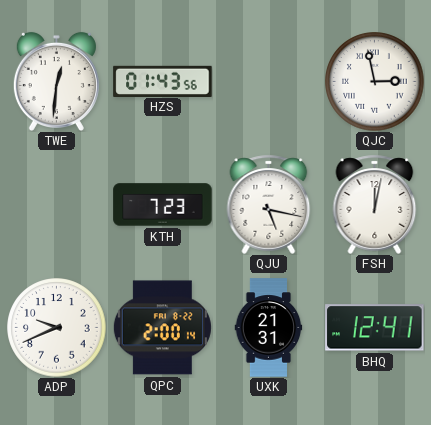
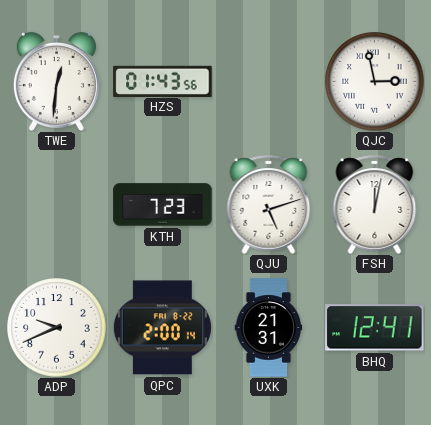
QJU: 5:17 -> 5:12
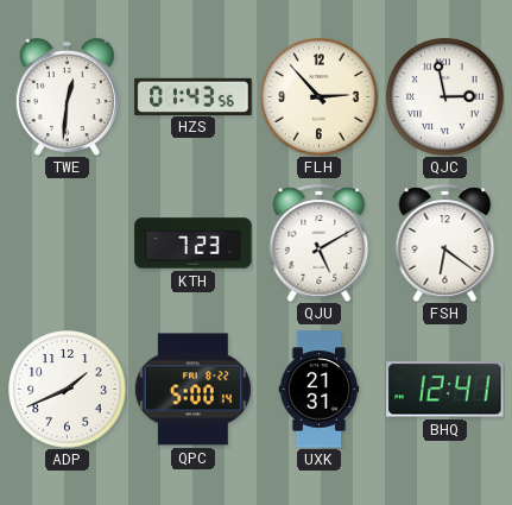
FLH: none -> 2:53
QJU: 5:12 -> 5:10
FSH: 12:02 -> 6:21
ADP: 9:41 -> 1:41
QPC: 2:00 -> 5:00
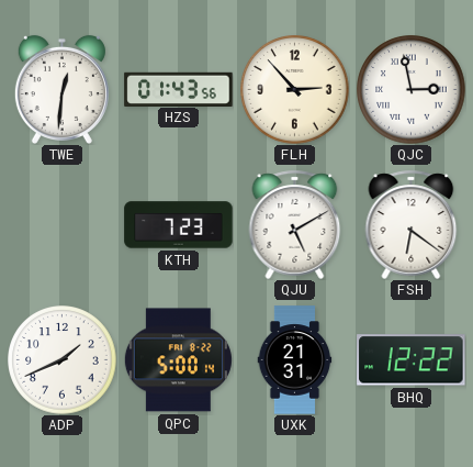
BHQ: 12:41 -> 12:22
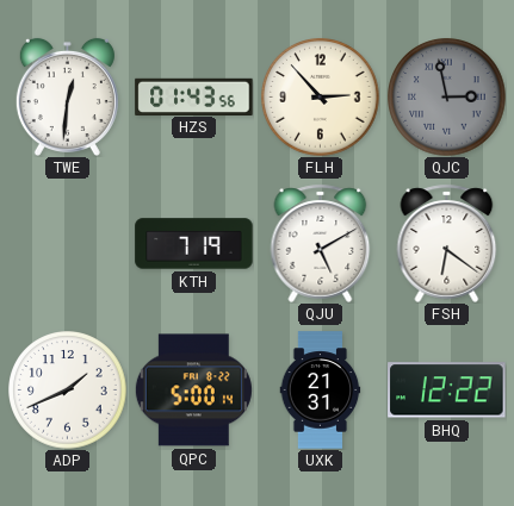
QJC dial: white -> grey
KTH: 7:23 -> 7:19
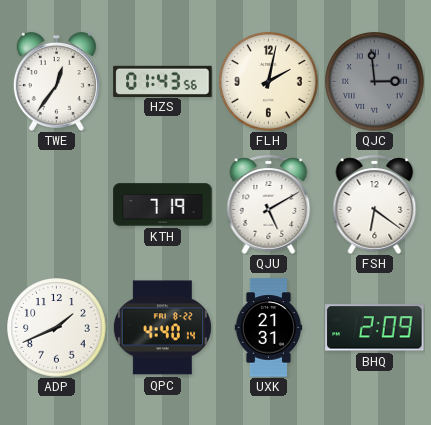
TWE: 12:31 -> 12:36
FLH: 2:53 -> 2:02
QJC: 2:58 -> 2:59
QPC: 5:00 -> 4:40
BHQ: 12:22 -> 2:09
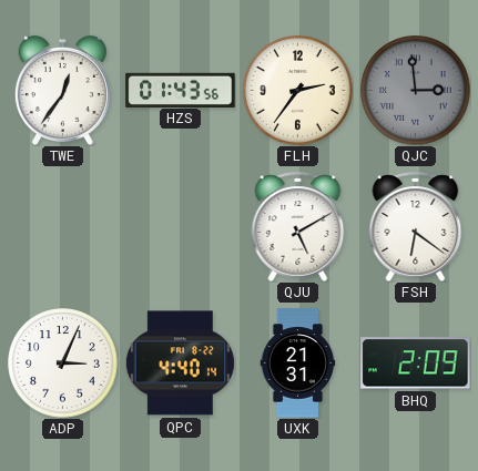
FLH: 2:02 -> 2:36
KTH: 7:19 -> none
ADP: 1:41 -> 3:04
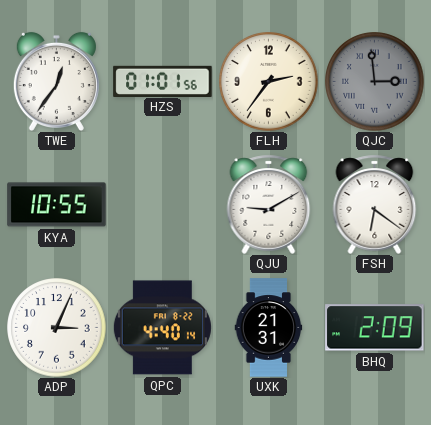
HZS: 01:43 -> 01:01
KYA: none -> 10:55
QJU: 5:10 -> 9:10
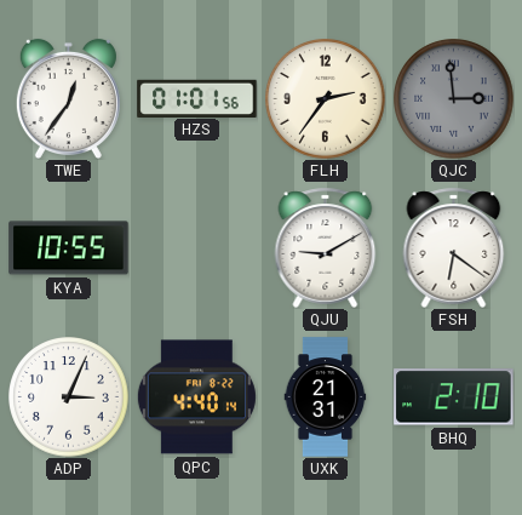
BHQ: 2:09 -> 2:10
